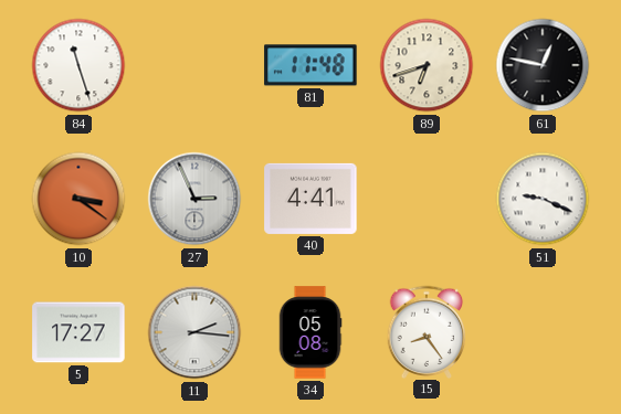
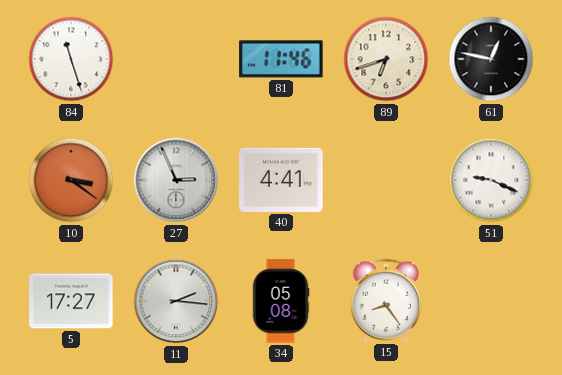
81: 11:48 -> 11:46
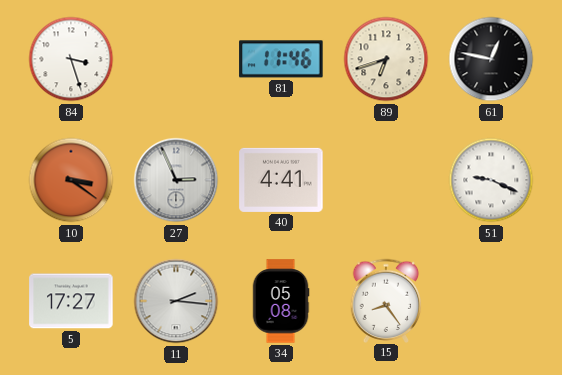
84: 11:27 -> 3:27
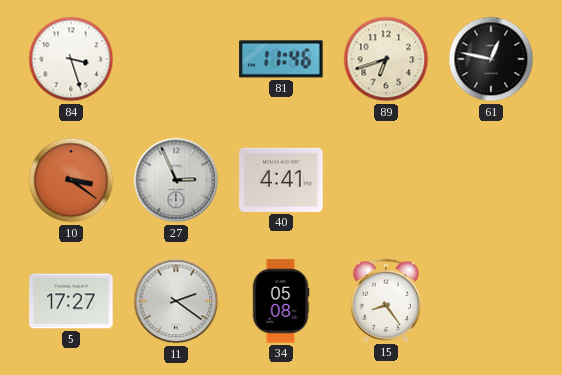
51: 9:19 -> none
11: 2:16 -> 2:21
